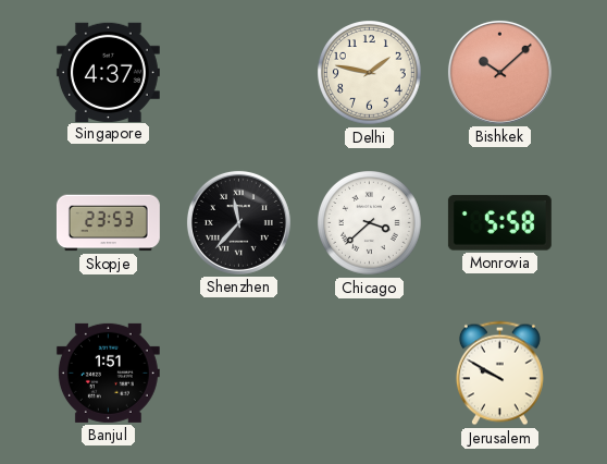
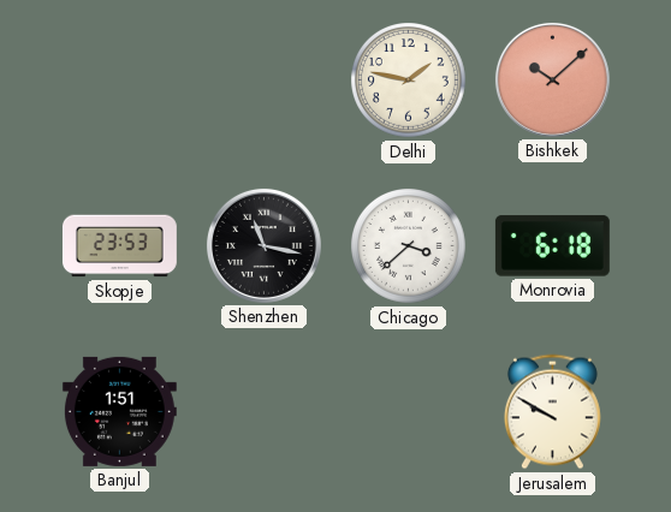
Singapore: 4:37 -> none
Shenzhen: 11:37 -> 11:17
Monrovia: 5:58 -> 6:18
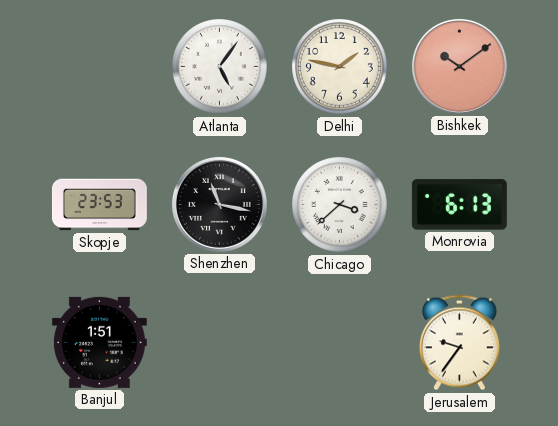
Atlanta: none -> 5:06
Bishkek: 10:08 -> 10:09
Monrovia: 6:18 -> 6:13
Jerusalem: 9:50 -> 9:36
